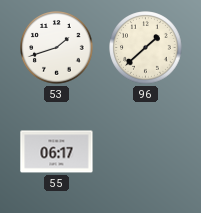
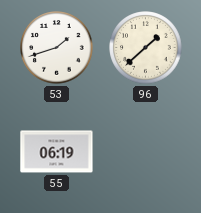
55: 06:17 -> 06:19
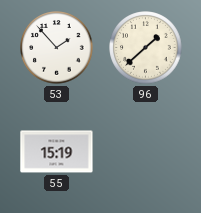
53: 1:42 -> 1:53
55: 06:19 -> 15:19
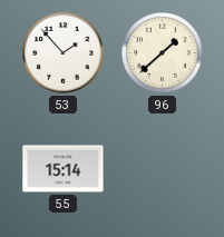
55: 15:19 -> 15:14
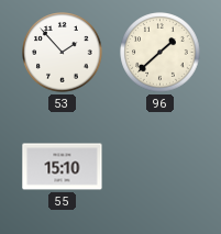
55: 15:14 -> 15:10
